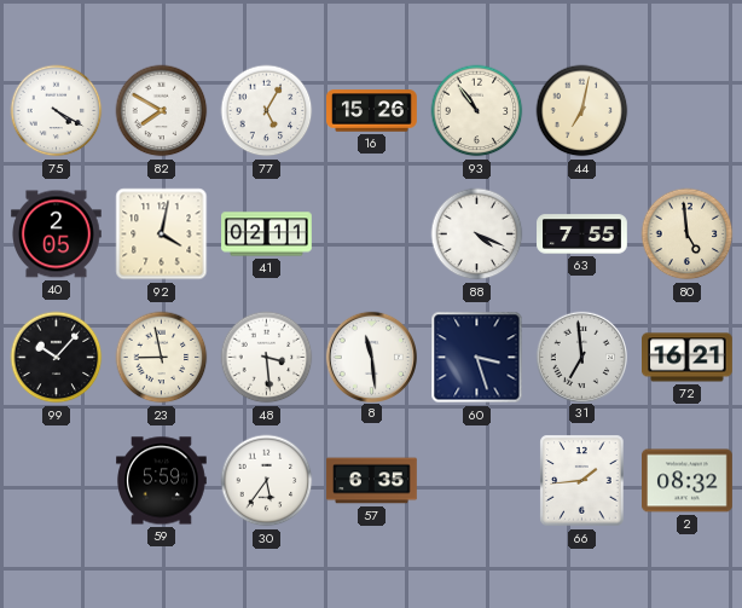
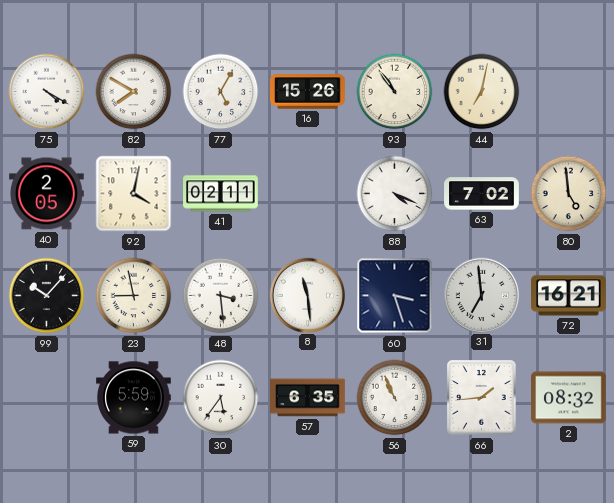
63: 7:55 -> 7:02
56: none -> 10:56
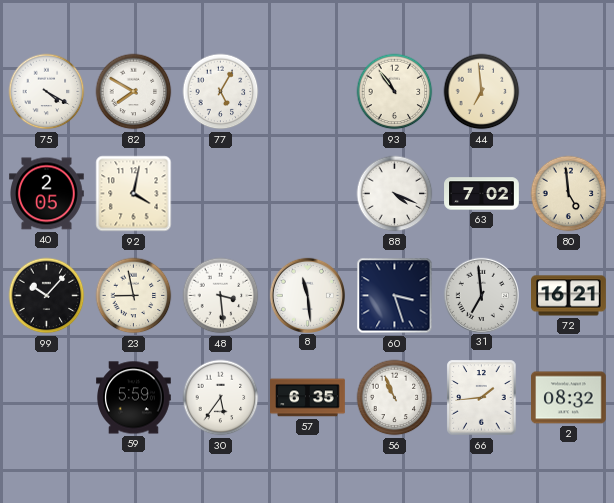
16: 15:26 -> none
44: 7:02 -> 6:59
41: 02:11 -> none
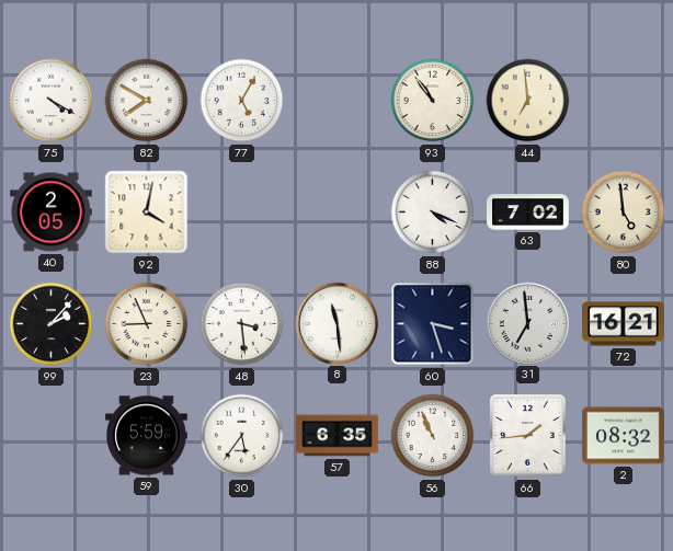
99: 10:07 -> 2:07
23: 8:58 -> 8:56
